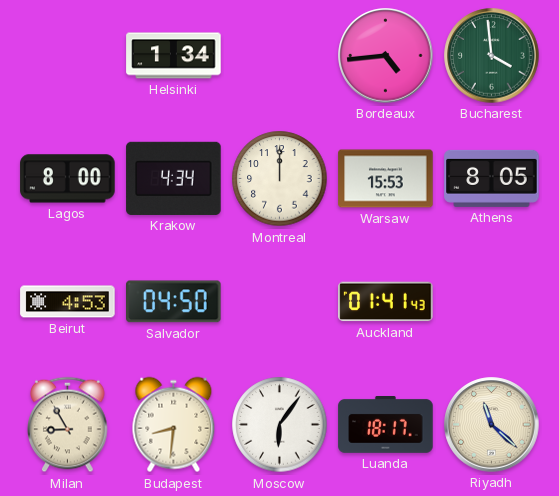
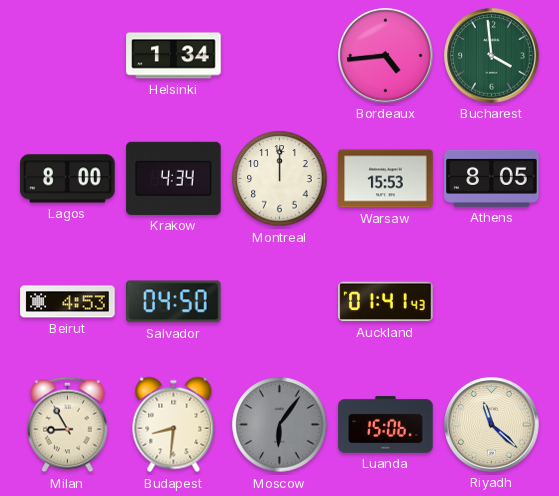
Moscow dial: white -> grey
Luanda: 18:17 -> 15:06
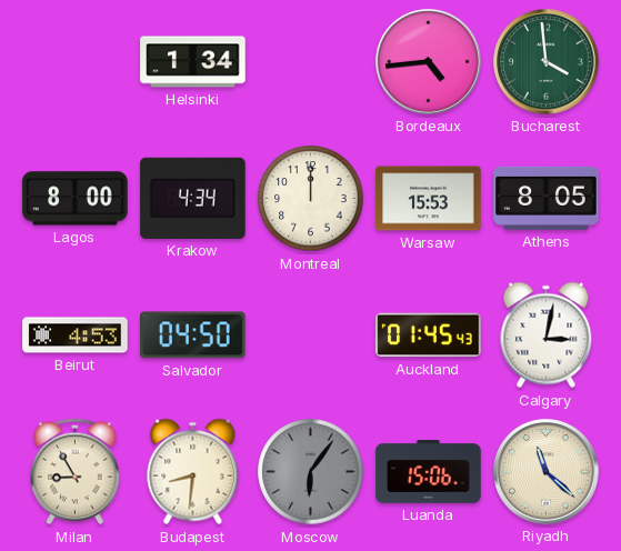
Auckland: 01:41 -> 01:45
Calgary: none -> 3:02
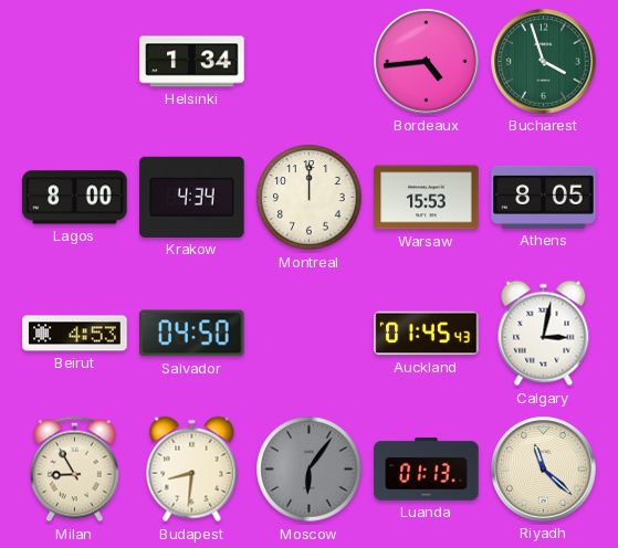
Bucharest: 3:59 -> 3:57
Luanda: 15:06 -> 01:13
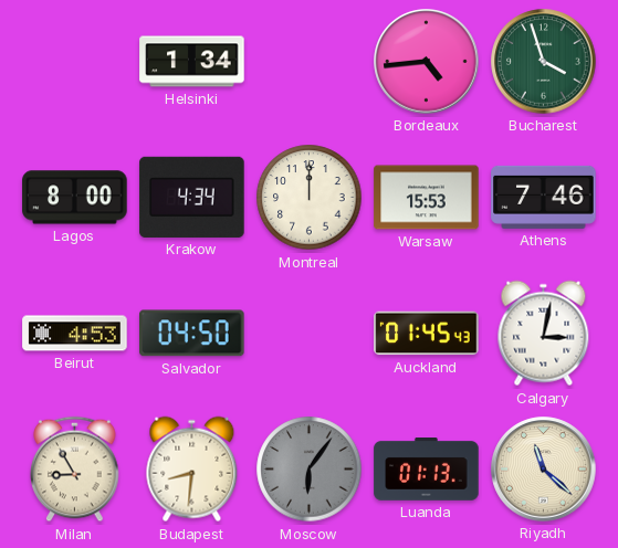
Athens: 8:05 -> 7:46
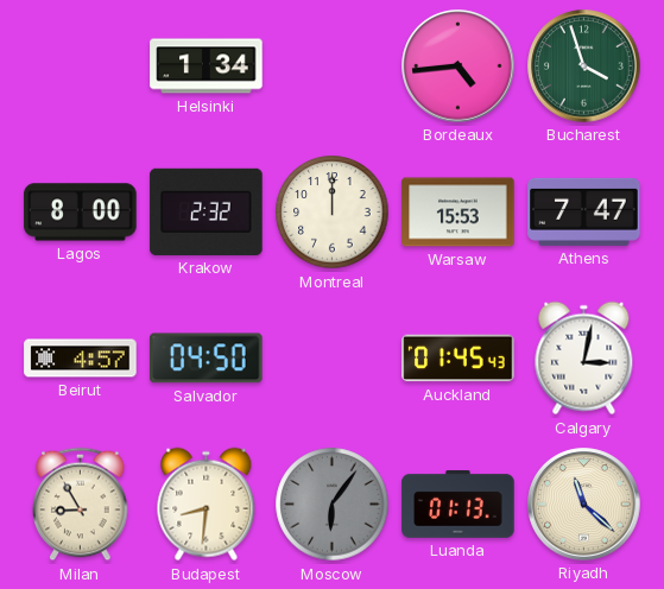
Krakow: 4:34 -> 2:32
Athens: 7:46 -> 7:47
Beirut: 4:53 -> 4:57
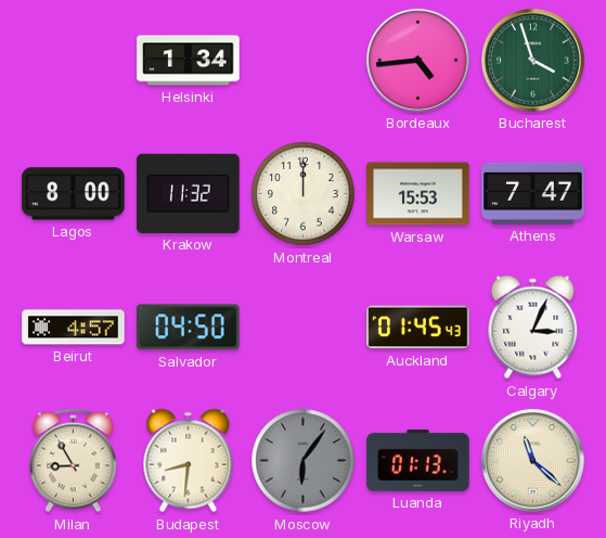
Krakow: 2:32 -> 11:32
Calgary: 3:02 -> 3:04
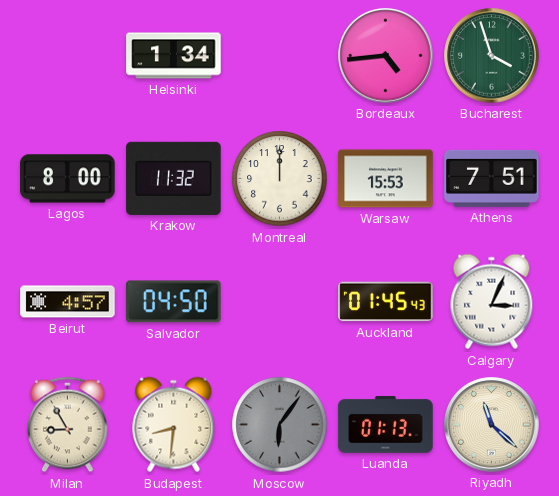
Athens: 7:47 -> 7:51
